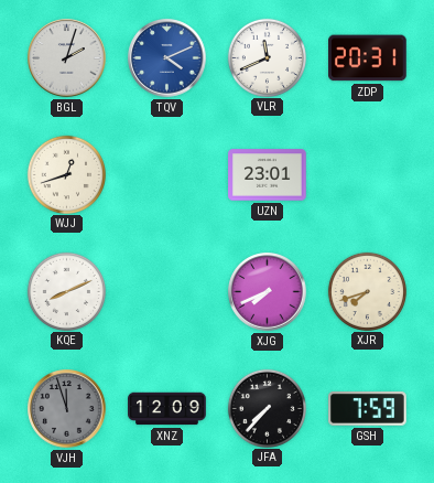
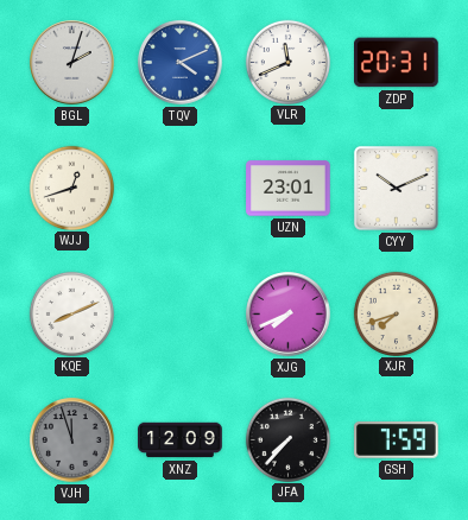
CYY: none -> 10:11
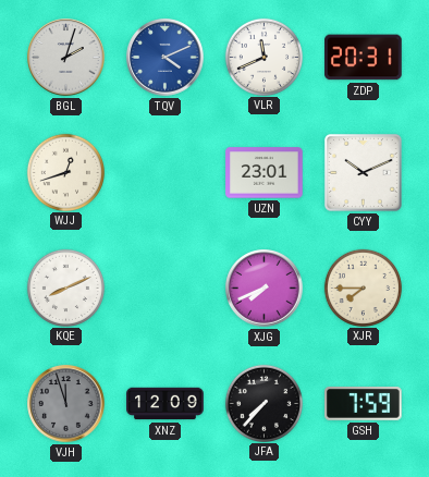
XJR: 7:42 -> 7:45
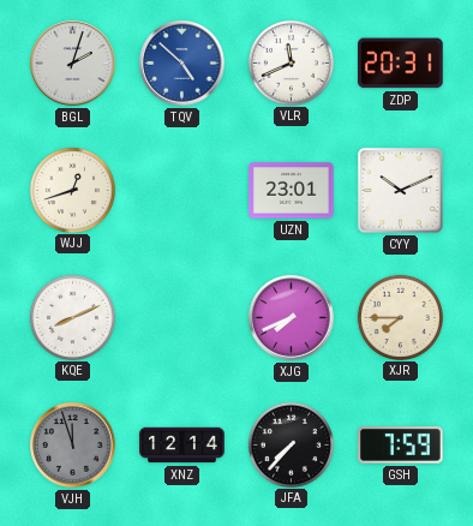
TQV: 4:11 -> 4:52
XNZ: 12:09 -> 12:14
